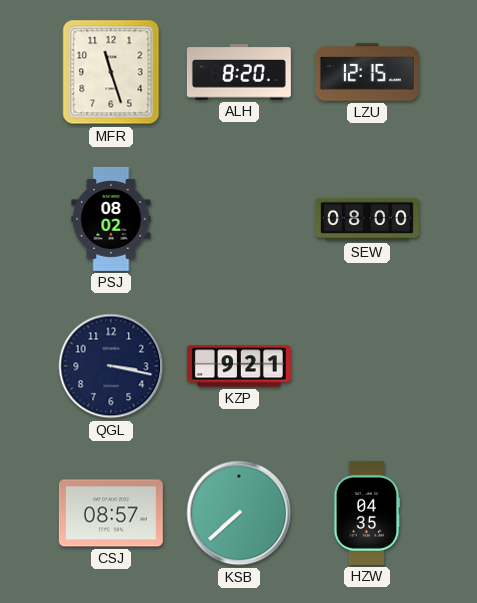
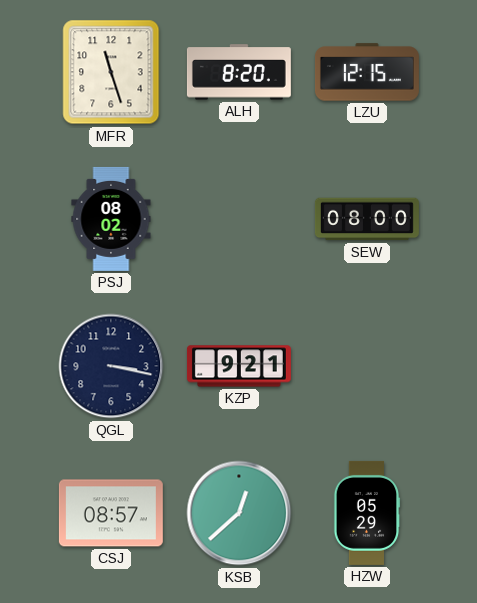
KSB: 7:38 -> 12:38
HZW: 04:35 -> 05:29
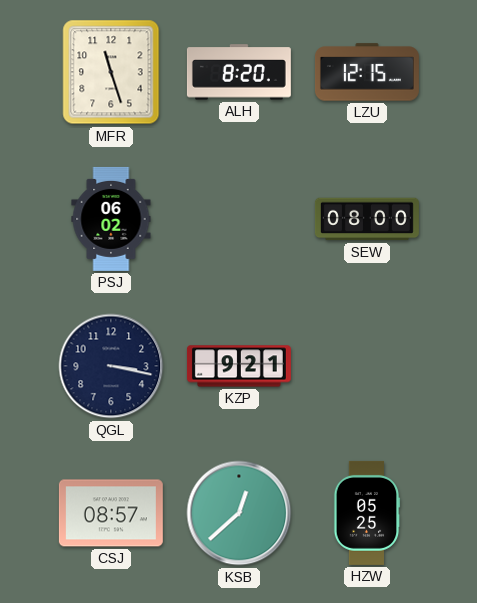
PSJ: 08:02 -> 06:02
HZW: 05:29 -> 05:25
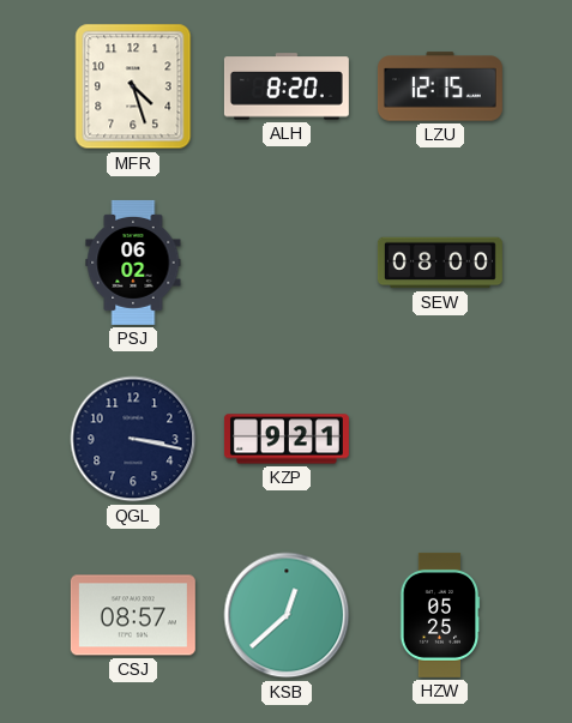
MFR: 11:27 -> 4:27
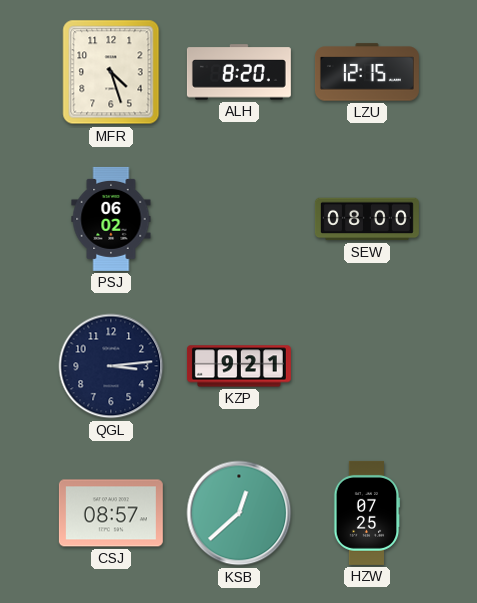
QGL: 3:17 -> 3:14
HZW: 05:25 -> 07:25
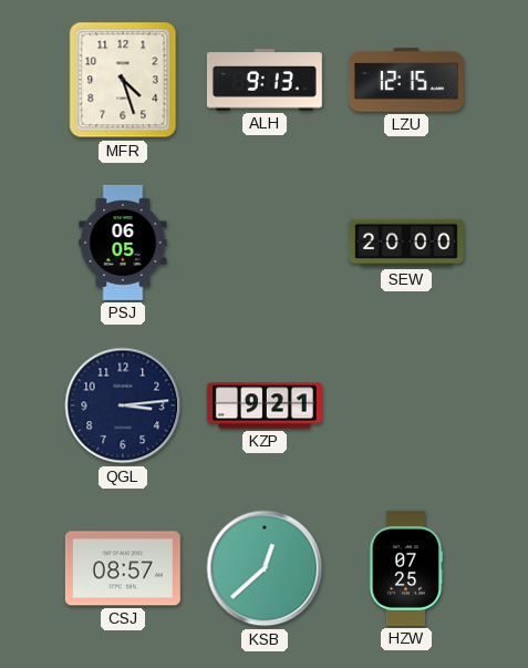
ALH: 8:20 -> 9:13
PSJ: 06:02 -> 06:05
SEW: 08:00 -> 20:00
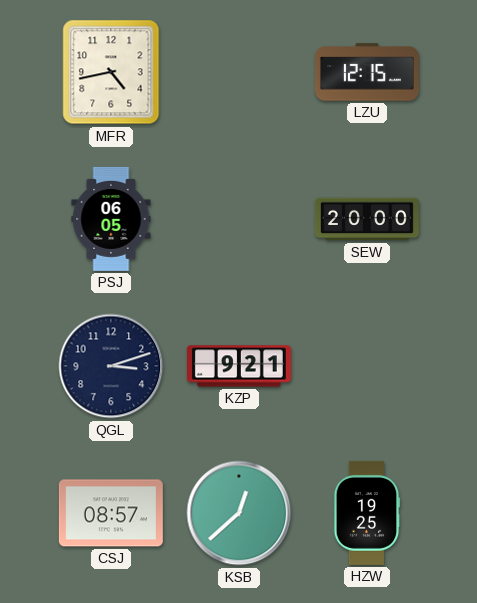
MFR: 4:27 -> 4:43
ALH: 9:13 -> none
QGL: 3:14 -> 3:12
HZW: 07:25 -> 19:25
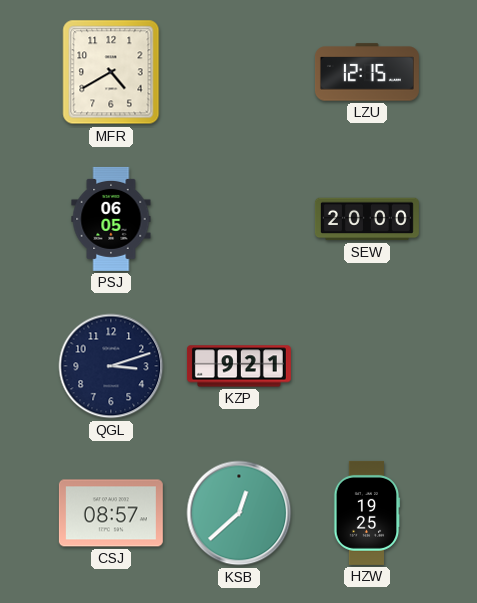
MFR: 4:43 -> 4:40
